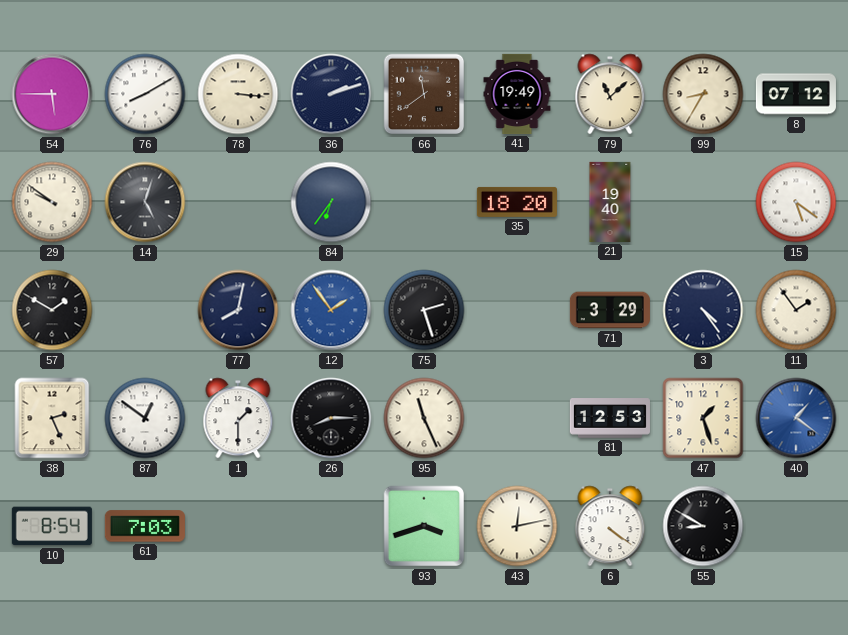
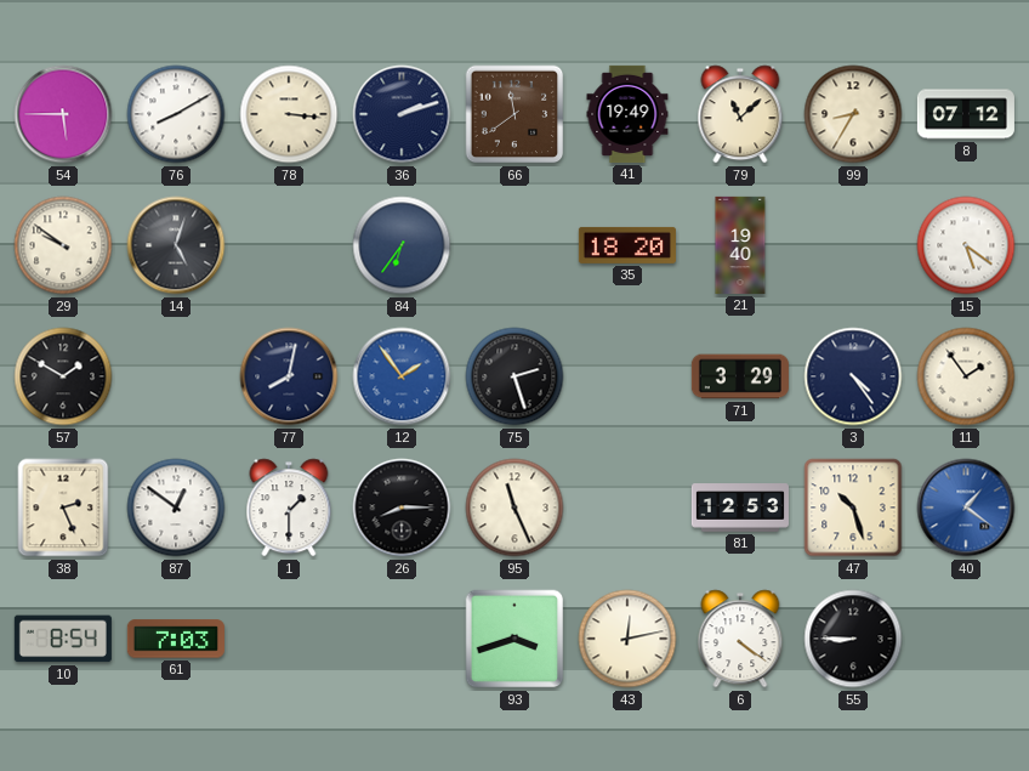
47: 1:27 -> 10:27
55: 8:50 -> 8:45
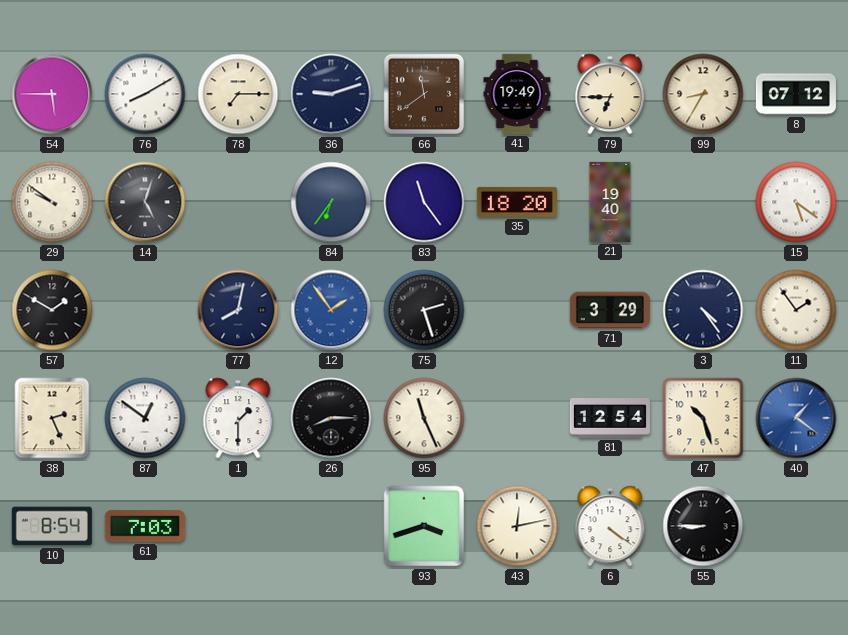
78: 3:16 -> 7:15
36: 2:12 -> 9:12
79: 11:08 -> 6:45
83: none -> 11:24
81: 12:53 -> 12:54
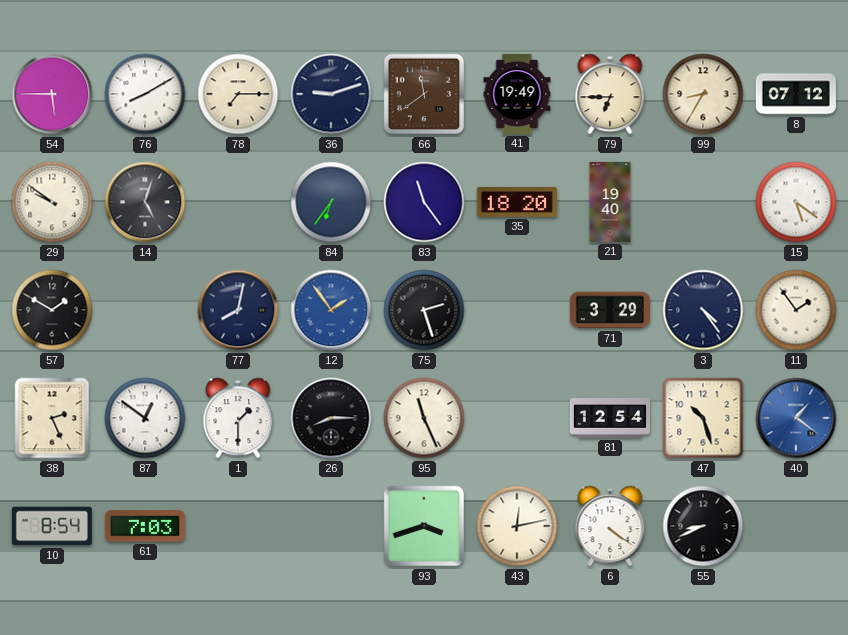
55: 8:45 -> 8:41
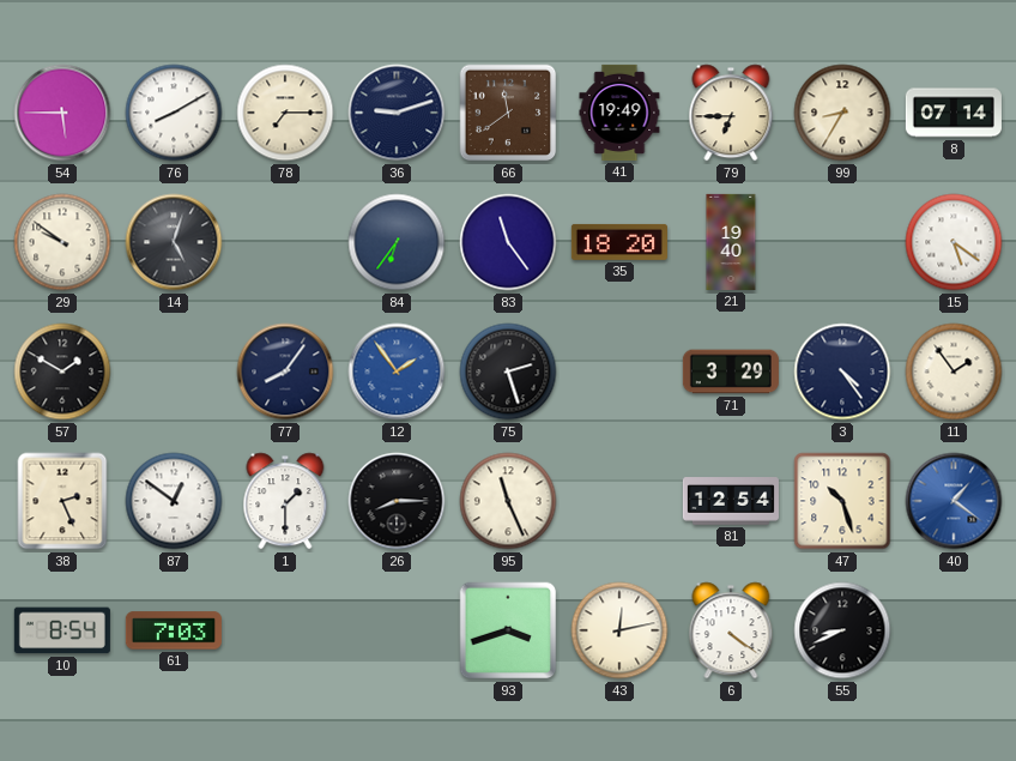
8: 07:12 -> 07:14
77: 8:02 -> 8:06
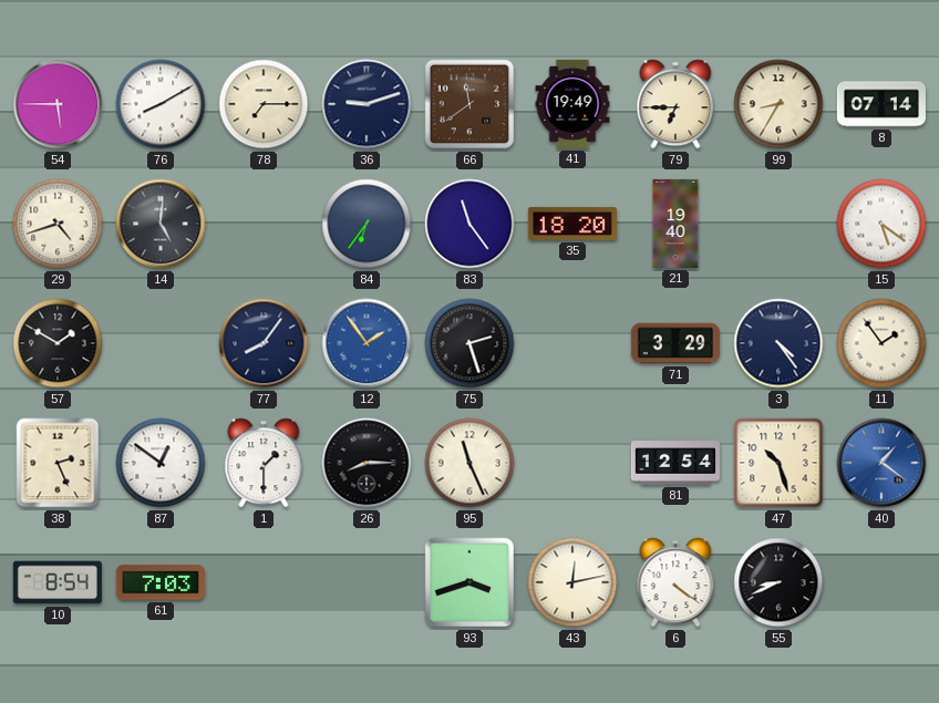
29: 9:51 -> 4:42
14: 5:03 -> 5:01
